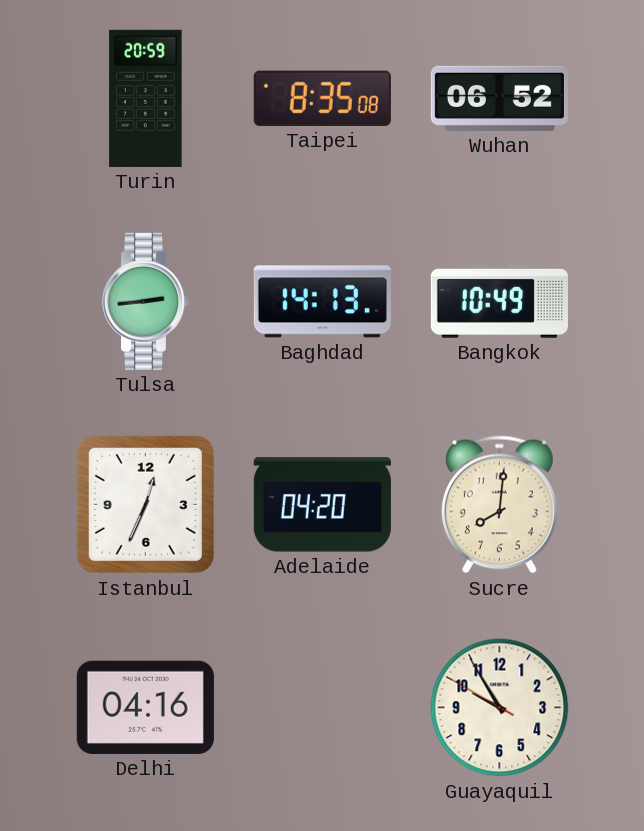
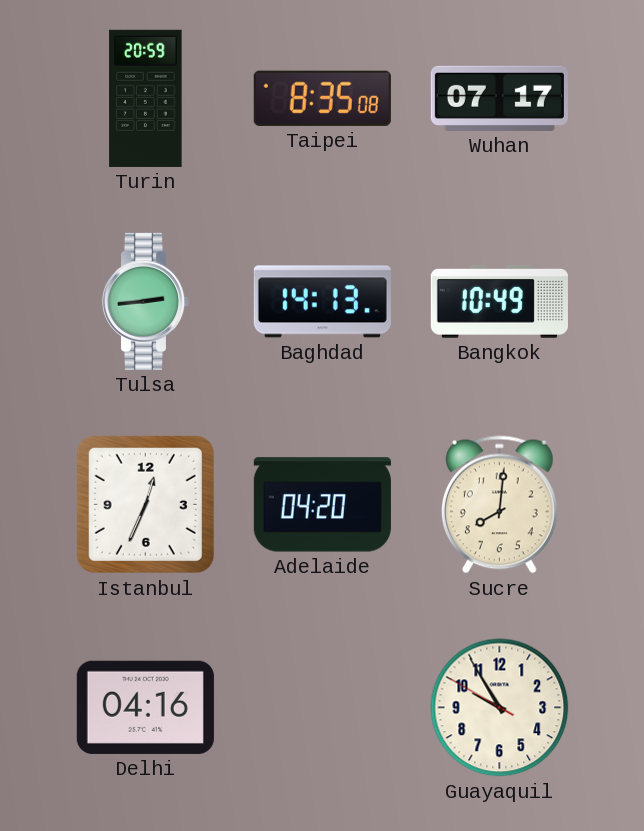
Wuhan: 06:52 -> 07:17
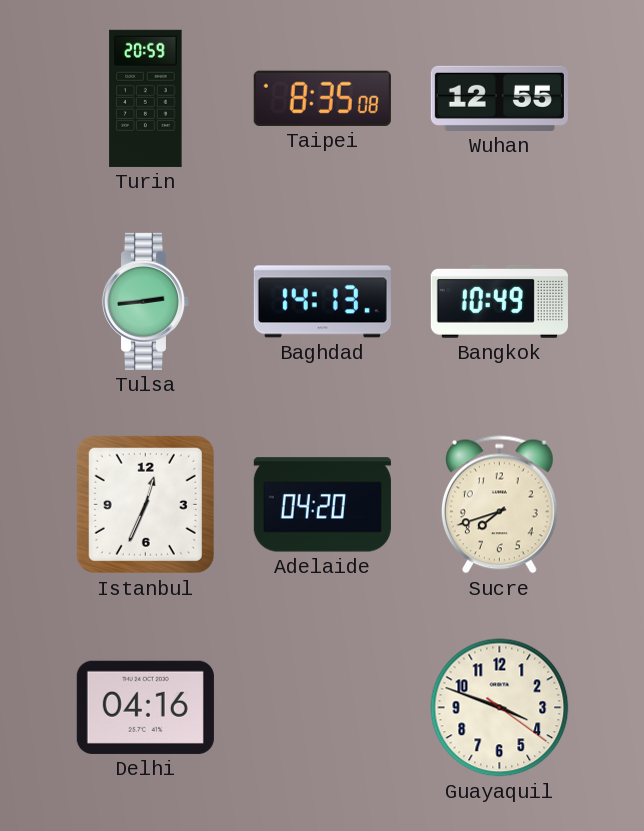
Wuhan: 07:17 -> 12:55
Sucre: 8:01 -> 7:42
Guayaquil: 9:54 -> 3:48
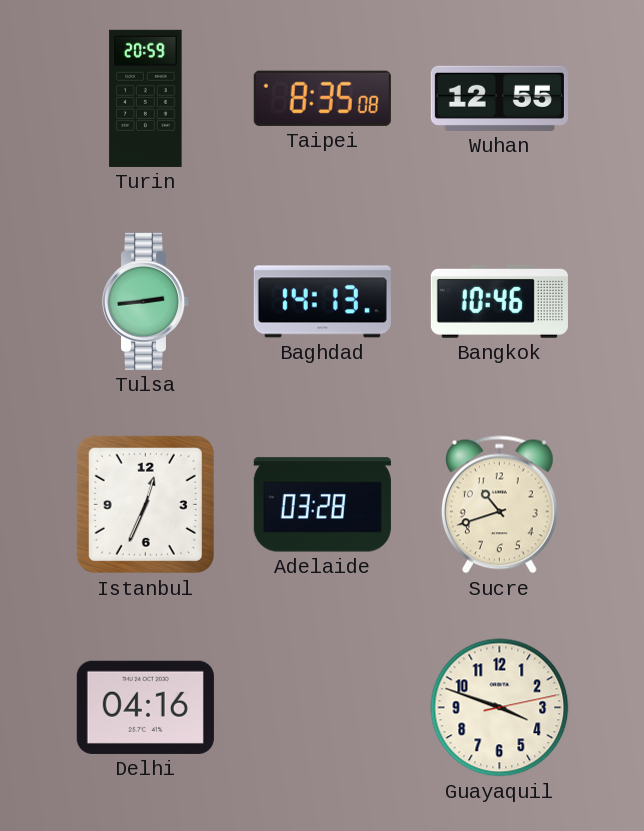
Bangkok: 10:49 -> 10:46
Adelaide: 04:20 -> 03:28
Sucre: 7:42 -> 10:42
Guayaquil: 3:48:21 -> 3:48:13
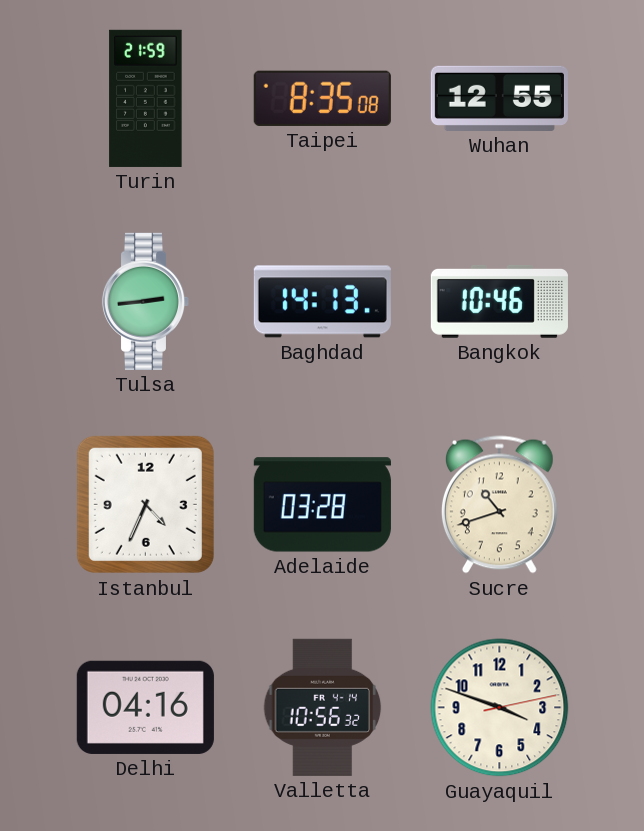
Turin: 20:59 -> 21:59
Istanbul: 12:34 -> 4:34
Valletta: none -> 10:56
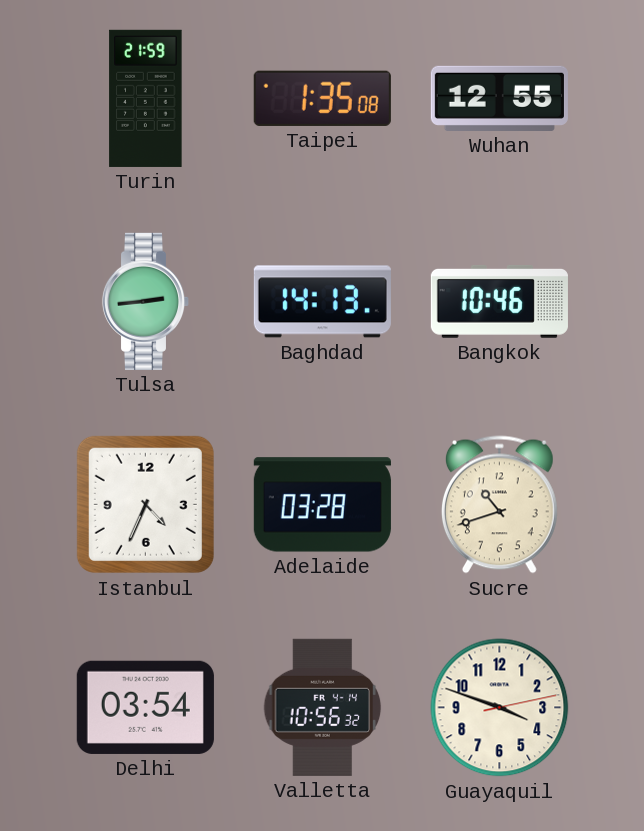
Taipei: 8:35 -> 1:35
Delhi: 04:16 -> 03:54
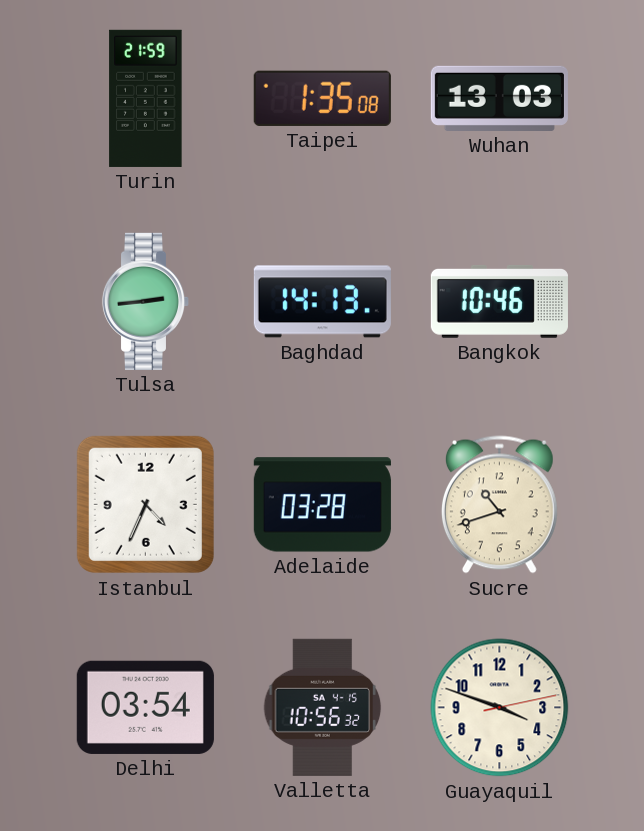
Wuhan: 12:55 -> 13:03
Valletta date: FR 4-14 -> SA 4-15
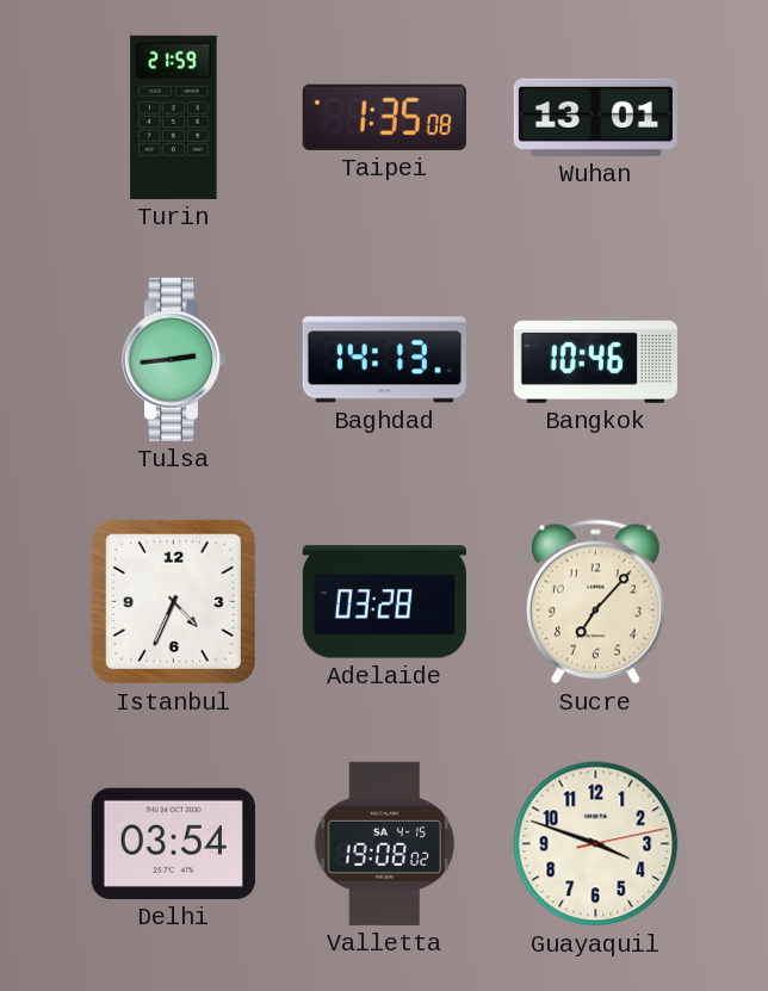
Wuhan: 13:03 -> 13:01
Sucre: 10:42 -> 7:07
Valletta: 10:56 -> 19:08
